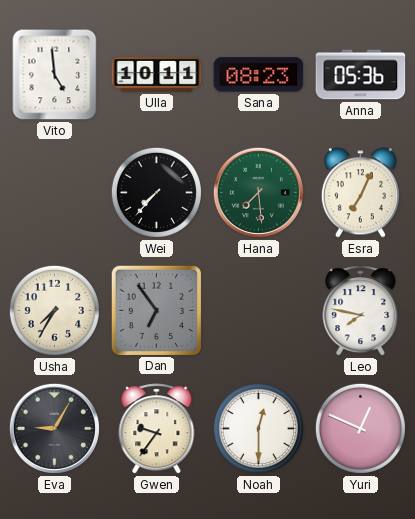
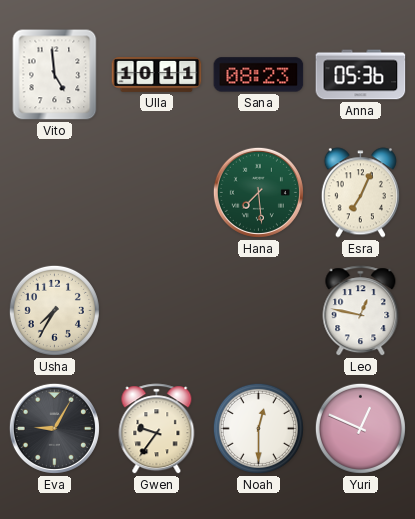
Wei: 7:37 -> none
Dan: 6:54 -> none
Leo: 7:47 -> 12:47
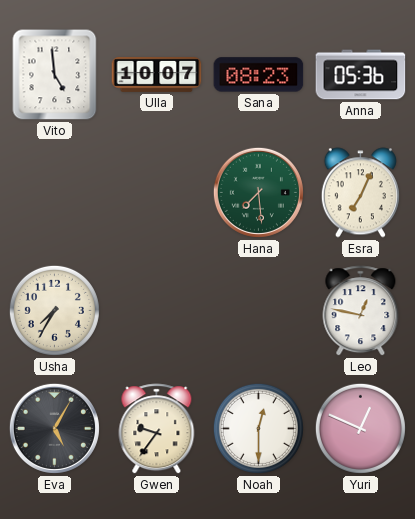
Ulla: 10:11 -> 10:07
Eva: 9:05 -> 5:05
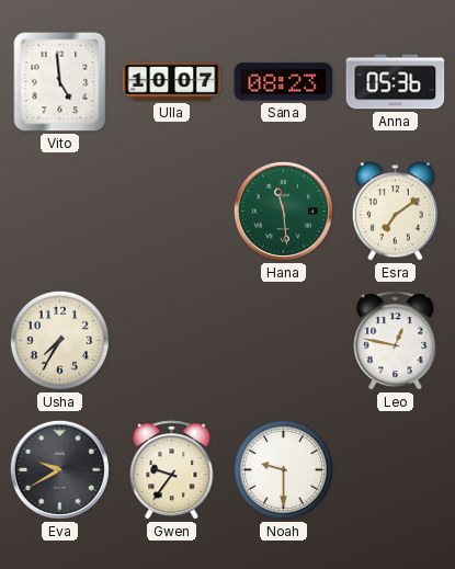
Hana: 7:29 -> 11:29
Esra: 7:04 -> 7:09
Eva: 5:05 -> 9:40
Noah: 12:30 -> 9:30
Yuri: 12:49 -> none
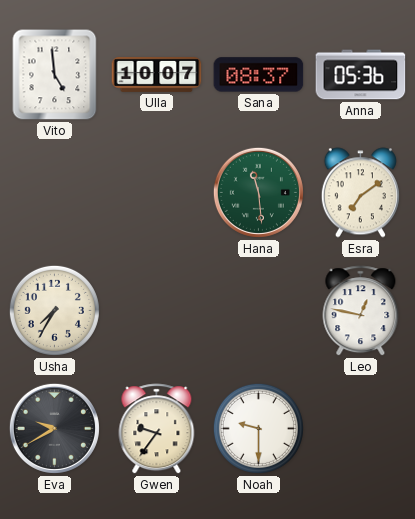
Sana: 08:23 -> 08:37
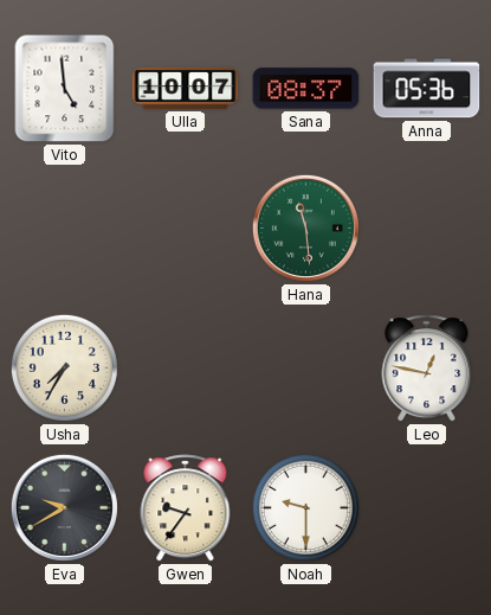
Esra: 7:09 -> none
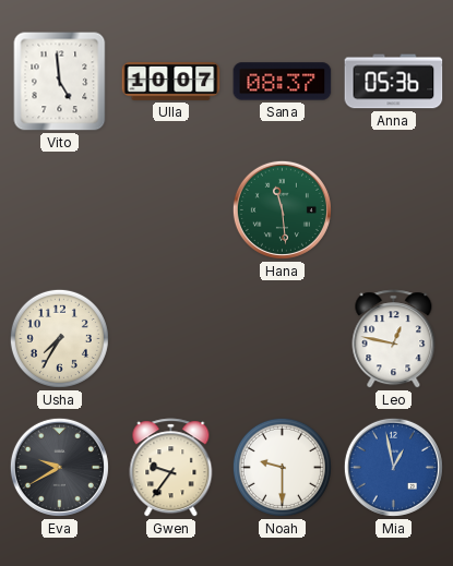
Mia: none -> 12:58
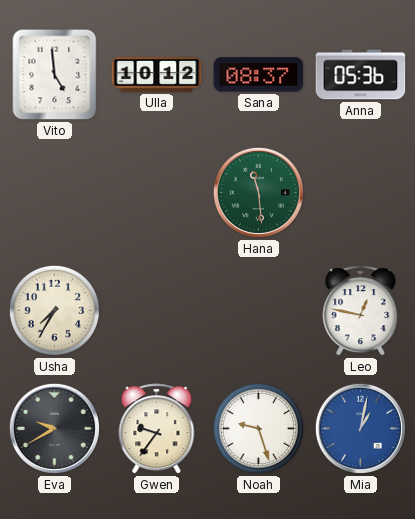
Ulla: 10:07 -> 10:12
Noah: 9:30 -> 9:27
Mia: 12:58 -> 1:02
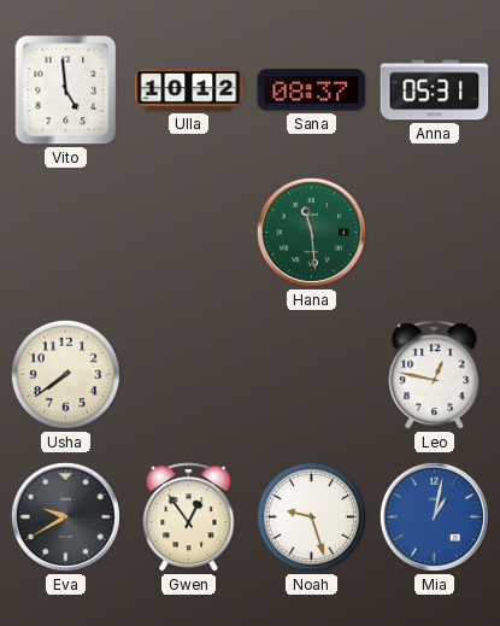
Anna: 05:36 -> 05:31
Usha: 7:35 -> 7:39
Gwen: 9:36 -> 12:54
